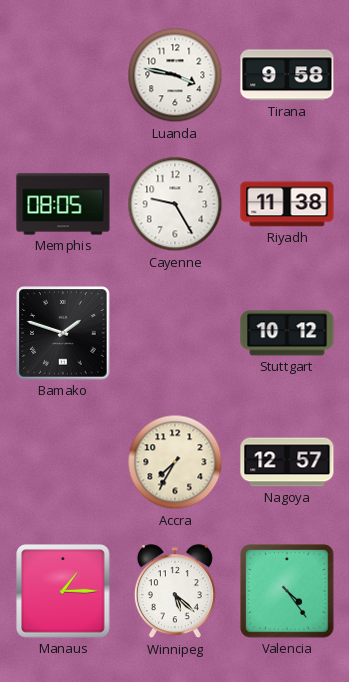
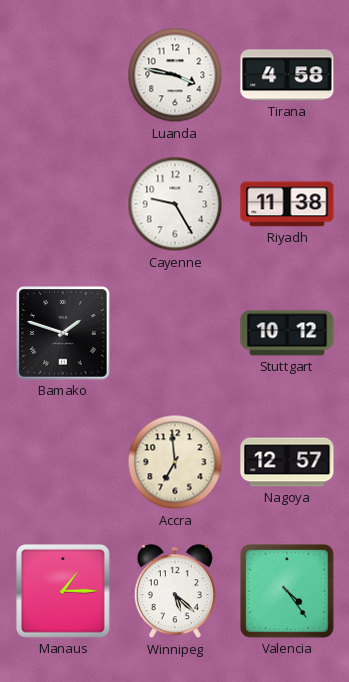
Tirana: 9:58 -> 4:58
Memphis: 08:05 -> none
Accra: 7:35 -> 6:59
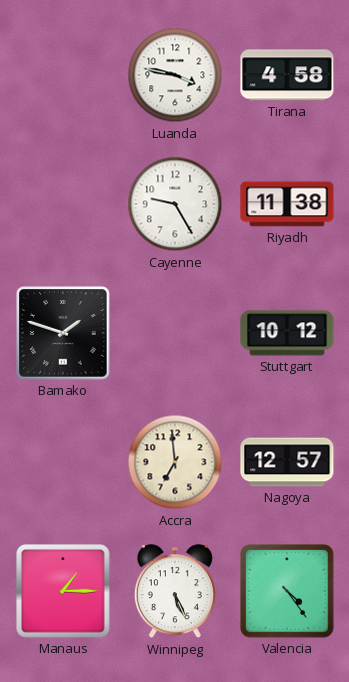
Winnipeg: 5:22 -> 5:26
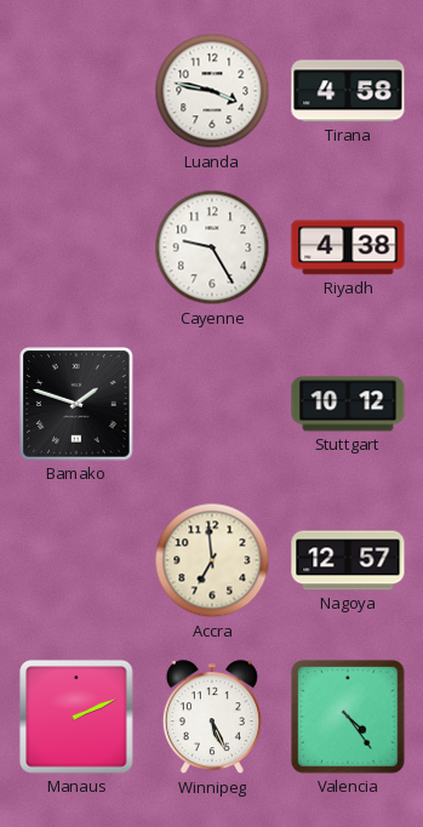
Riyadh: 11:38 -> 4:38
Manaus: 1:15 -> 2:11
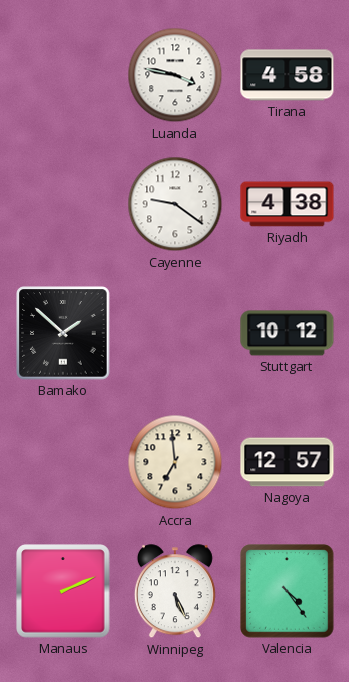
Cayenne: 9:25 -> 9:21
Bamako: 1:48 -> 1:52
